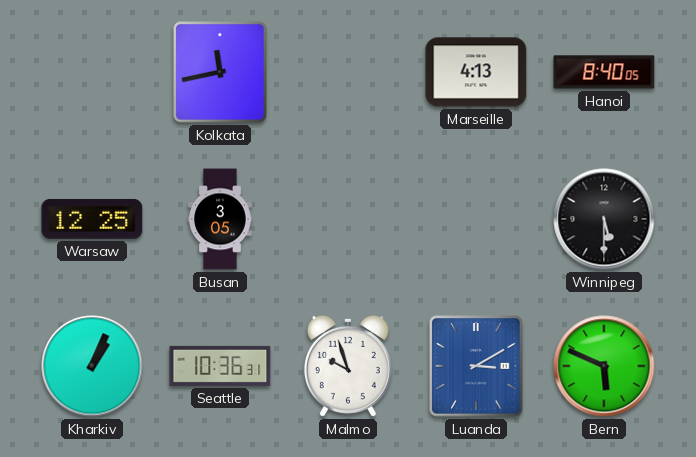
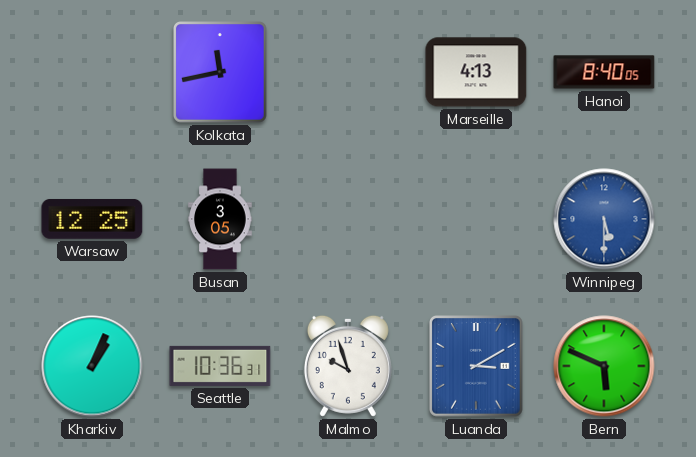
Winnipeg dial: black -> blue
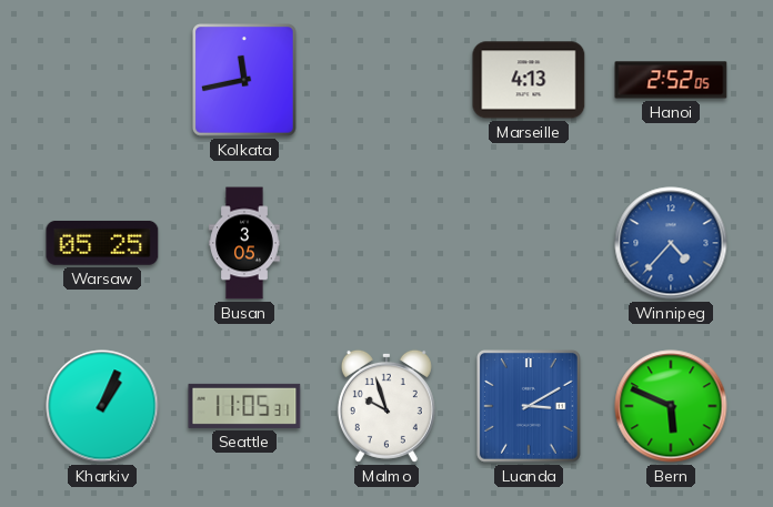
Hanoi: 8:40 -> 2:52
Warsaw: 12:25 -> 05:25
Winnipeg: 5:30 -> 4:37
Seattle: 10:36 -> 11:05
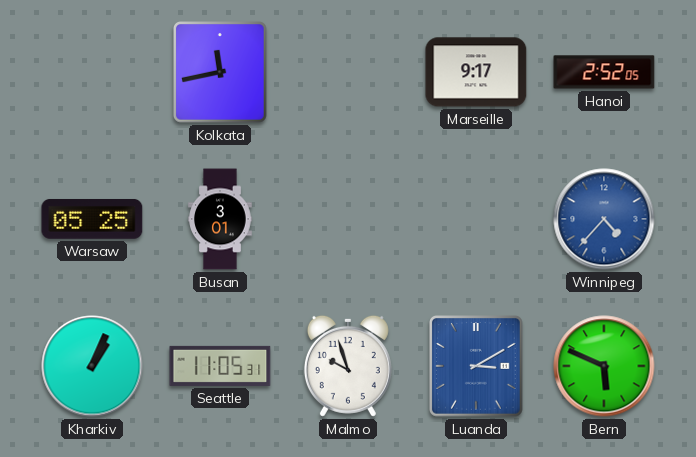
Marseille: 4:13 -> 9:17
Busan: 3:05 -> 3:01
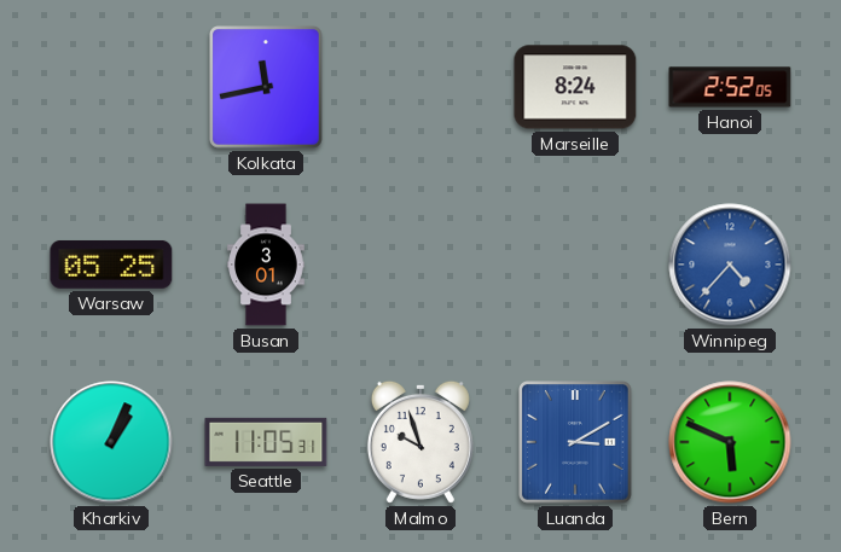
Marseille: 9:17 -> 8:24
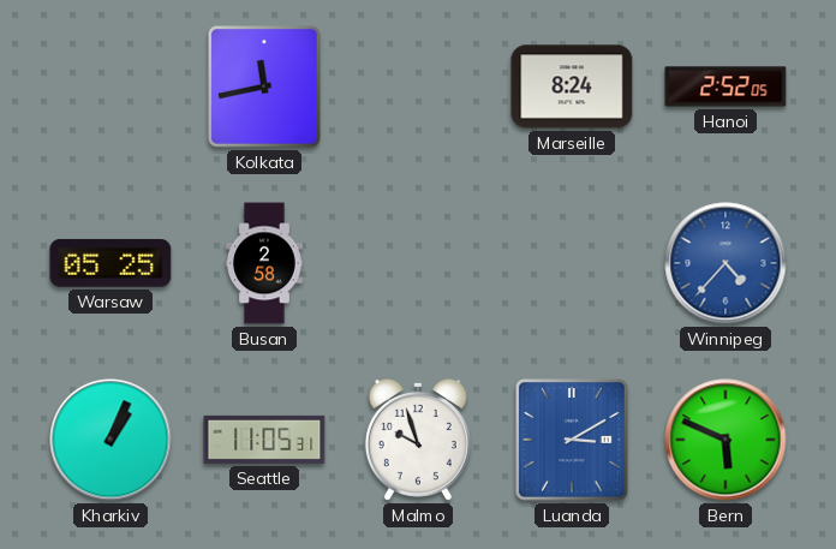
Busan: 3:01 -> 2:58
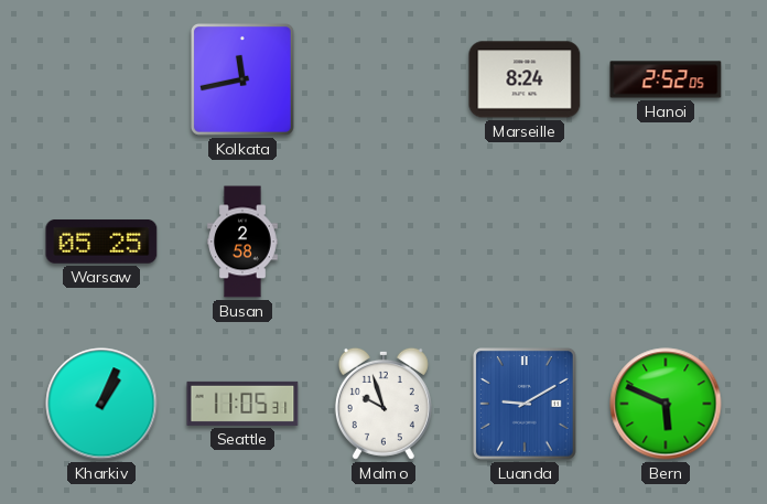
Winnipeg: 4:37 -> none
Luanda: 3:10 -> 9:10
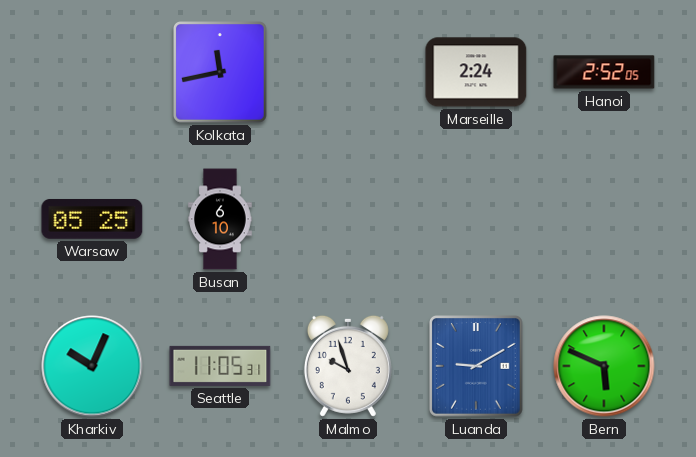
Marseille: 8:24 -> 2:24
Busan: 2:58 -> 6:10
Kharkiv: 1:04 -> 10:04
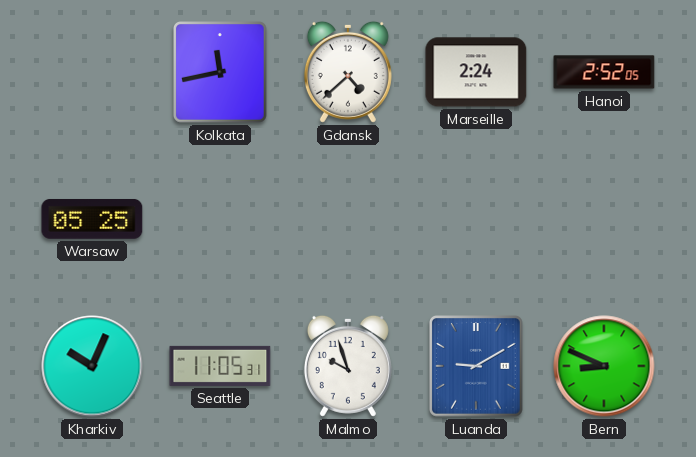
Gdansk: none -> 4:38
Busan: 6:10 -> none
Bern: 5:49 -> 8:49
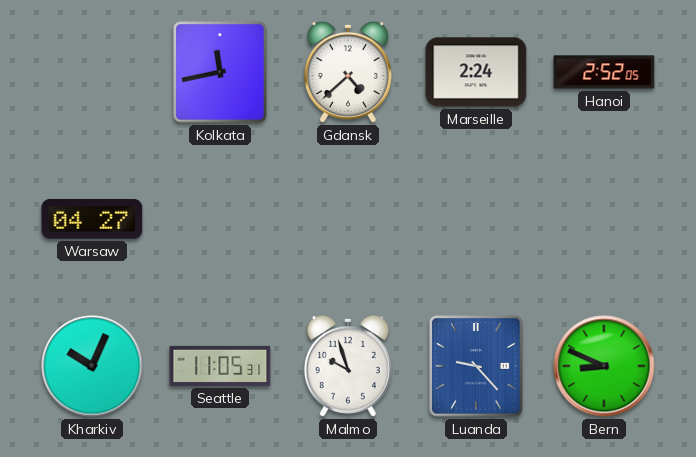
Warsaw: 05:25 -> 04:27
Luanda: 9:10 -> 9:23
